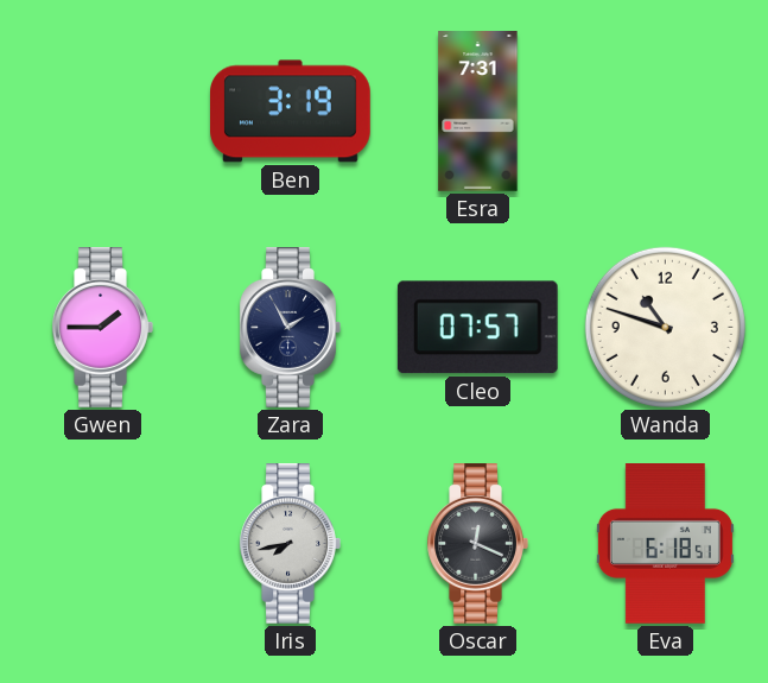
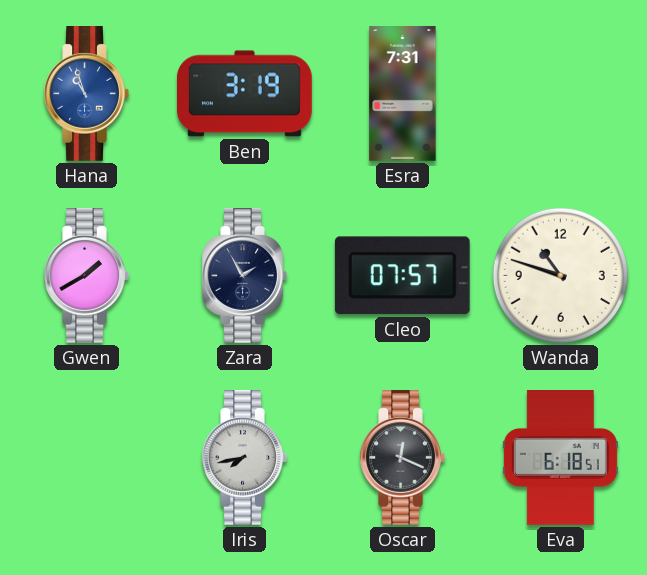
Hana: none -> 10:57
Gwen: 1:45 -> 1:40
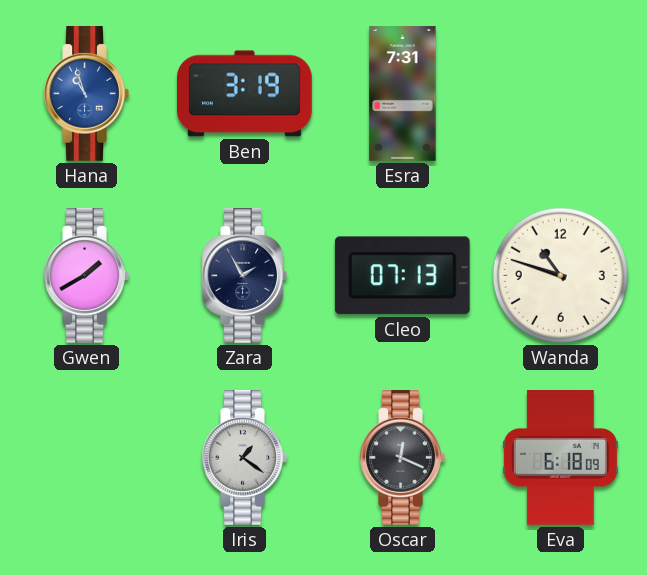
Cleo: 07:57 -> 07:13
Iris: 7:43 -> 1:21
Eva: 6:18:51 -> 6:18:09
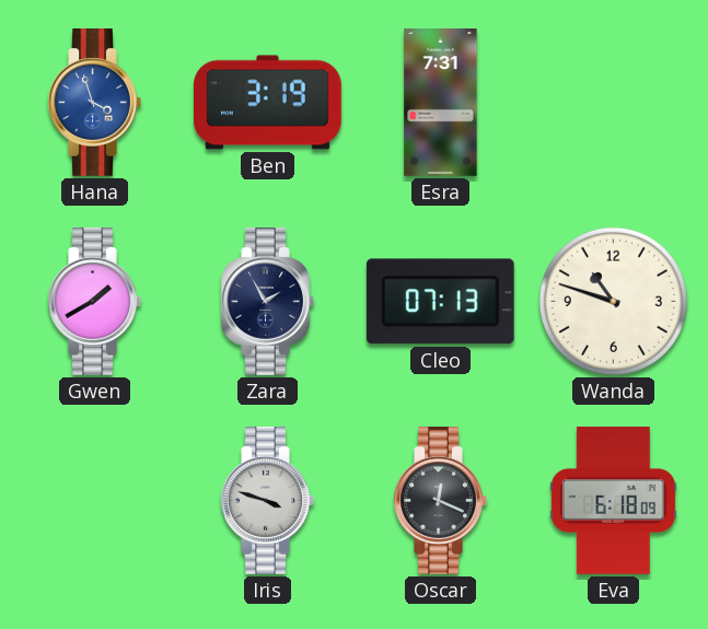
Hana: 10:57 -> 3:57
Iris: 1:21 -> 3:48
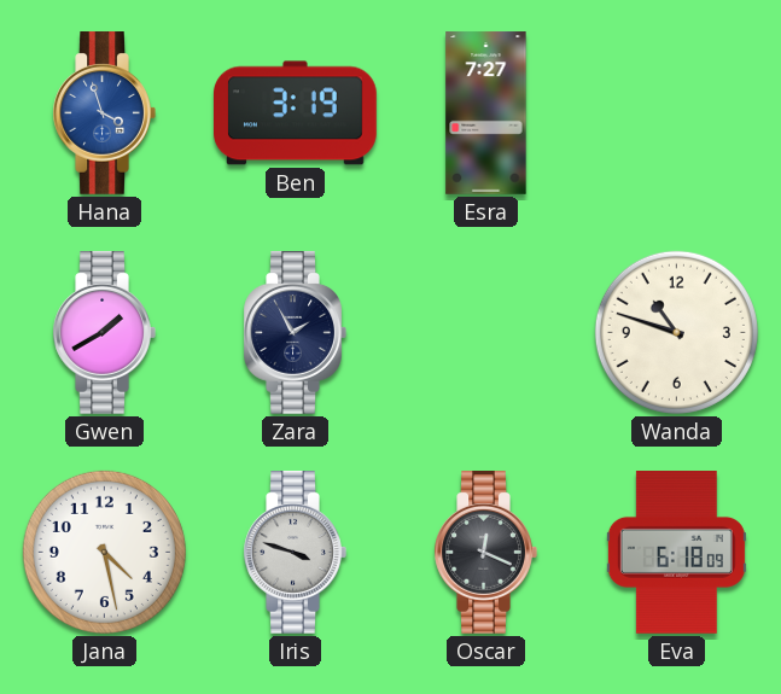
Esra: 7:31 -> 7:27
Cleo: 07:13 -> none
Jana: none -> 4:28
